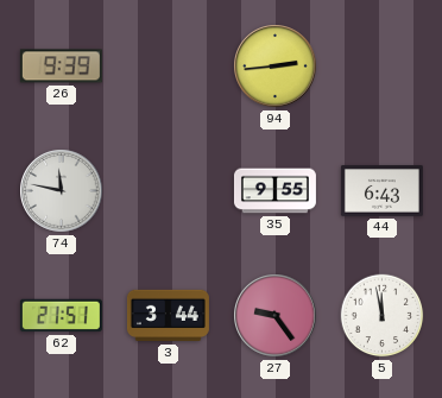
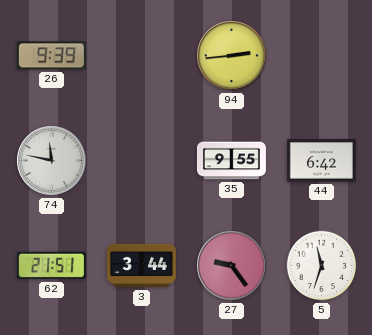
44: 6:43 -> 6:42
5: 11:58 -> 11:33
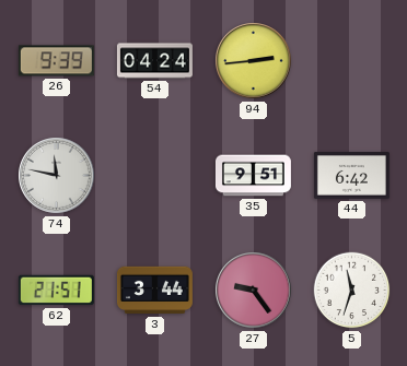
54: none -> 04:24
35: 9:55 -> 9:51
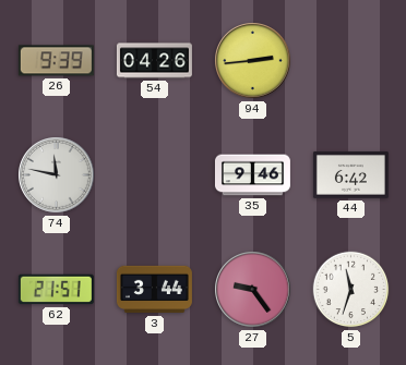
54: 04:24 -> 04:26
35: 9:51 -> 9:46
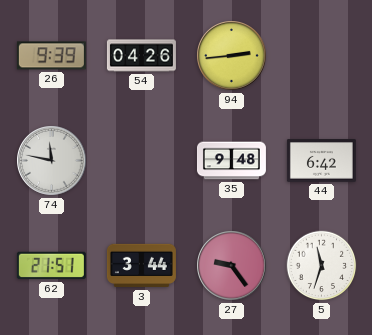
35: 9:46 -> 9:48
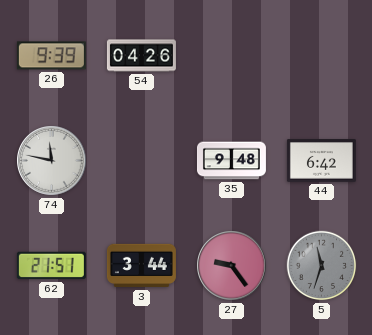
94: 2:44 -> none
5 dial: white -> grey
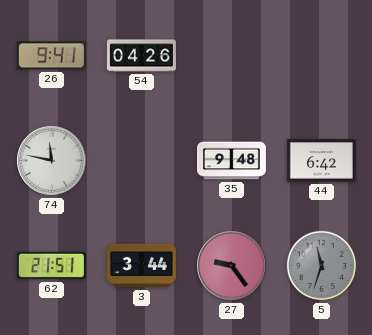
26: 9:39 -> 9:41
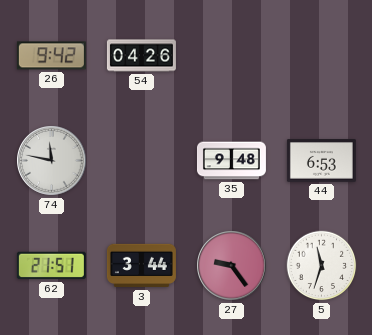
26: 9:41 -> 9:42
44: 6:42 -> 6:53
5 dial: grey -> white
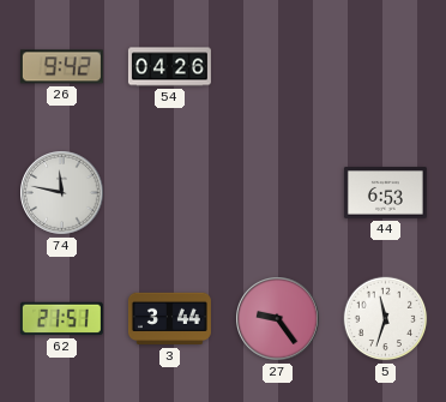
35: 9:48 -> none
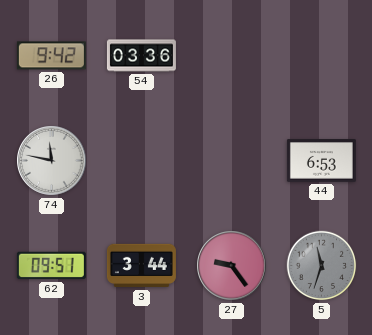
54: 04:26 -> 03:36
62: 21:51 -> 09:51
5 dial: white -> grey
